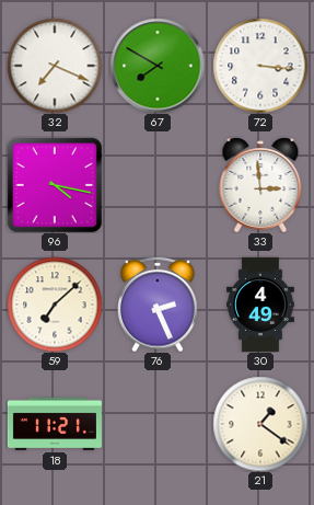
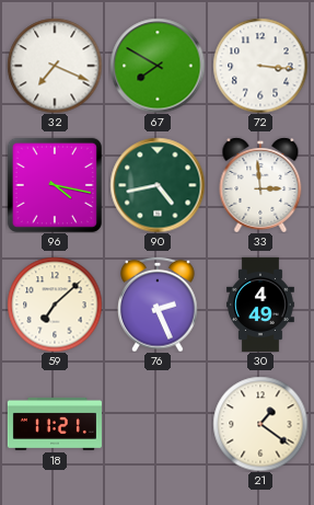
90: none -> 4:43
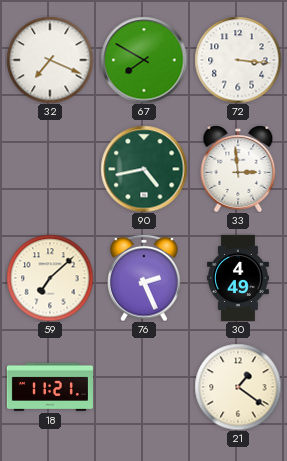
96: 4:17 -> none
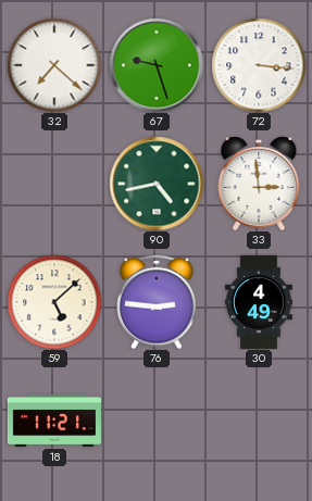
32: 7:19 -> 7:22
67: 7:50 -> 9:27
59: 7:08 -> 5:08
76: 2:26 -> 2:46
21: 1:21 -> none
